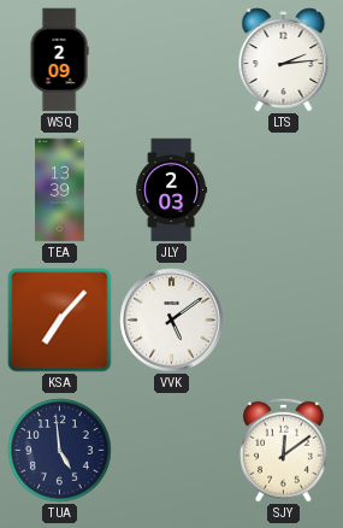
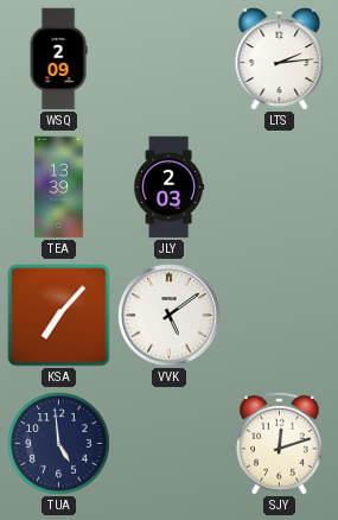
SJY: 12:09 -> 12:12
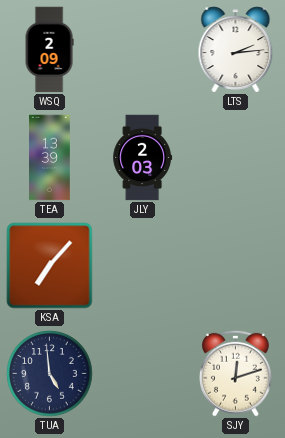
VVK: 5:09 -> none
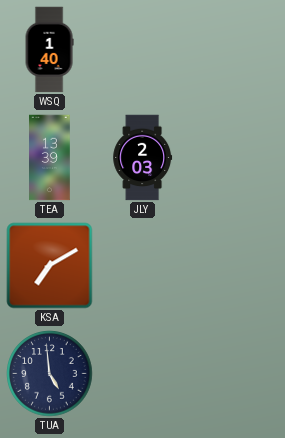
WSQ: 2:09 -> 1:40
LTS: 2:14 -> none
KSA: 7:07 -> 7:10
SJY: 12:12 -> none
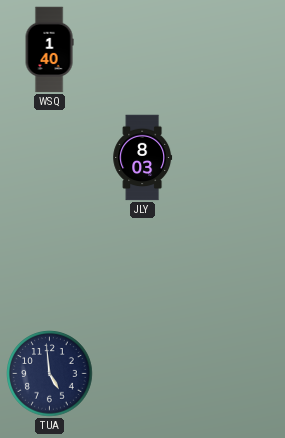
TEA: 13:39 -> none
JLY: 2:03 -> 8:03
KSA: 7:10 -> none
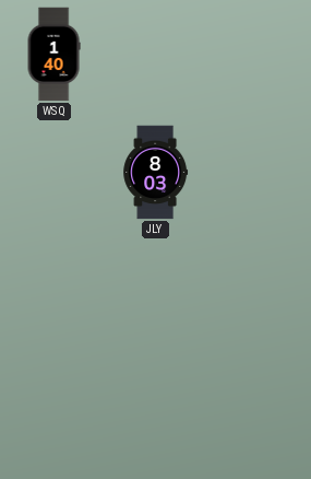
TUA: 4:59 -> none
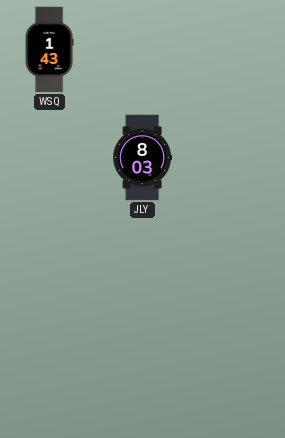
WSQ: 1:40 -> 1:43
